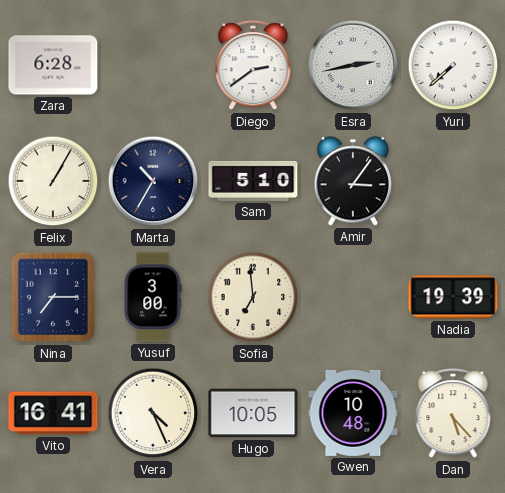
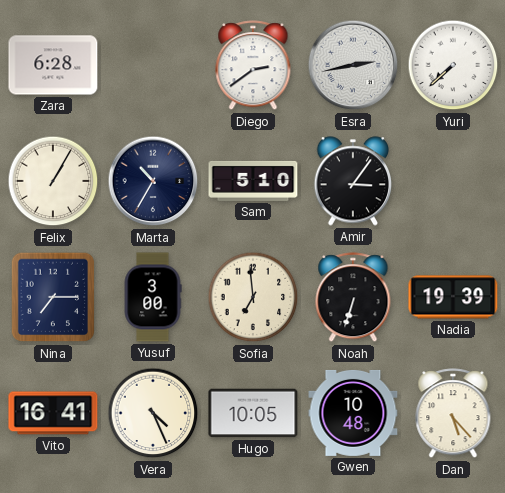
Noah: none -> 6:33
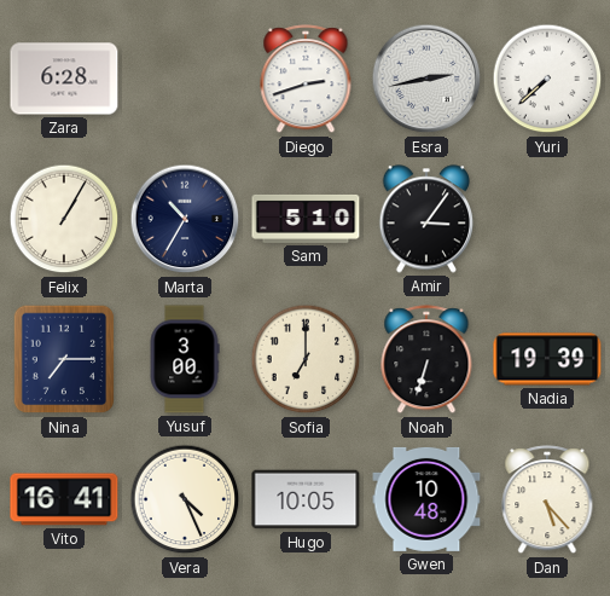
Diego: 2:39 -> 2:42
Sofia: 6:59 -> 7:00
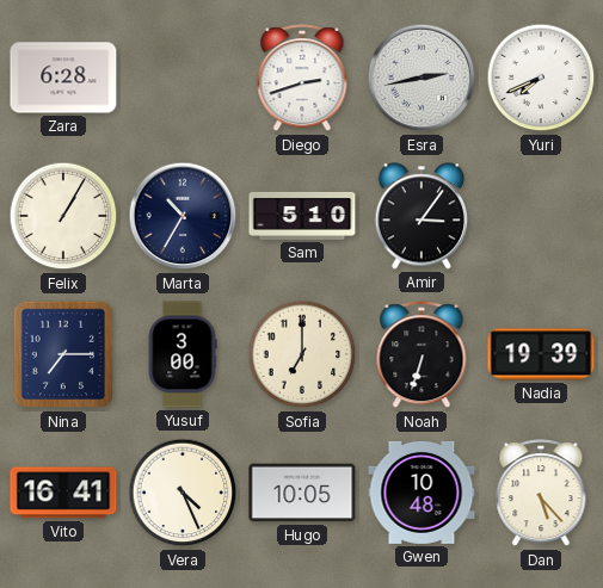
Yuri: 7:38 -> 7:41
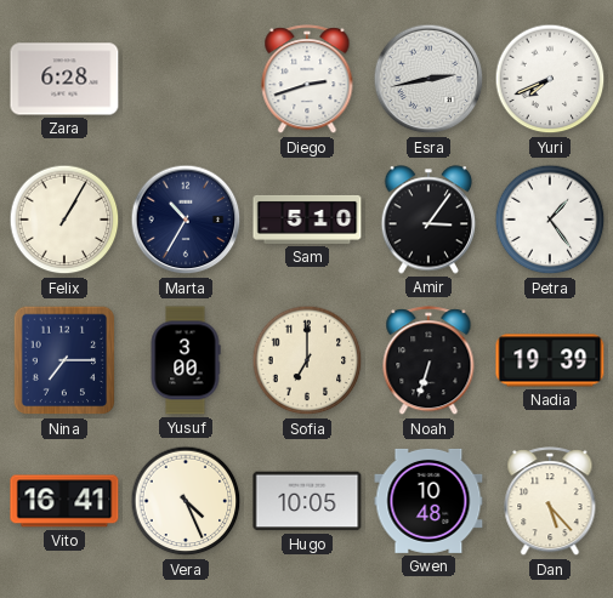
Petra: none -> 1:24
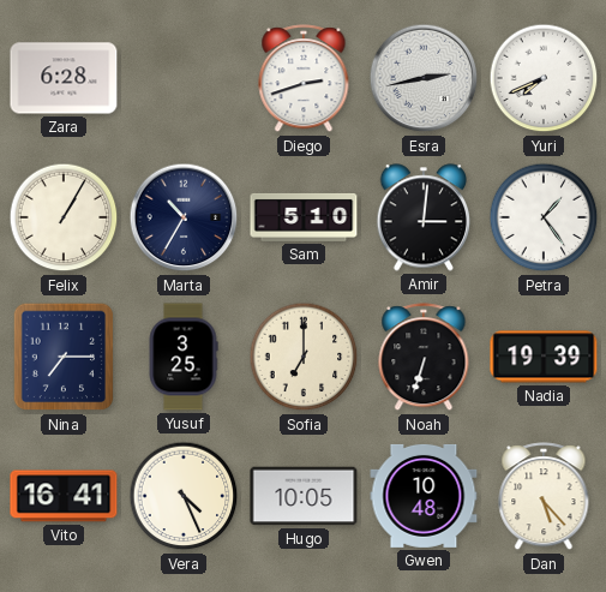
Amir: 3:06 -> 3:01
Yusuf: 3:00 -> 3:25
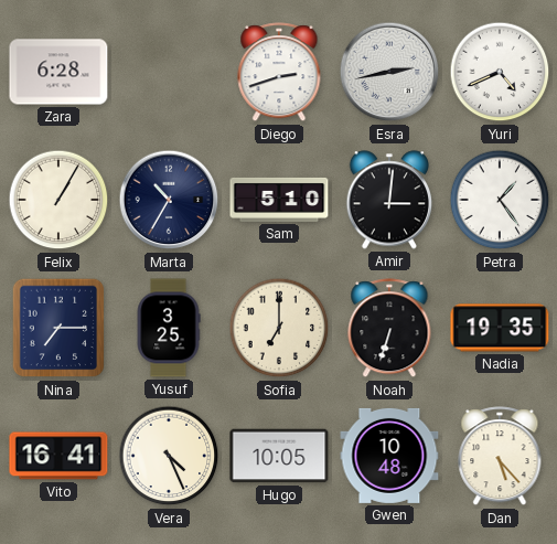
Yuri: 7:41 -> 4:41
Nadia: 19:39 -> 19:35
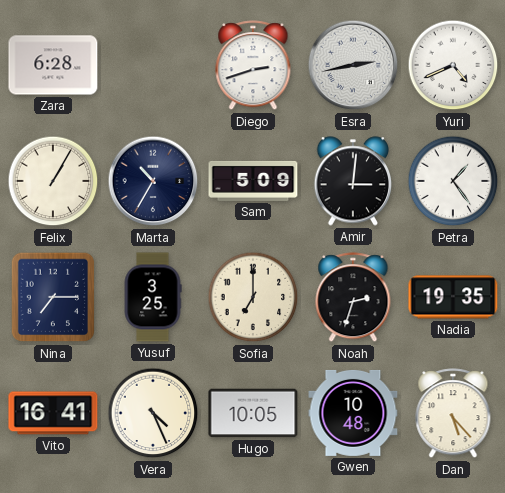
Sam: 5:10 -> 5:09
Noah: 6:33 -> 2:33
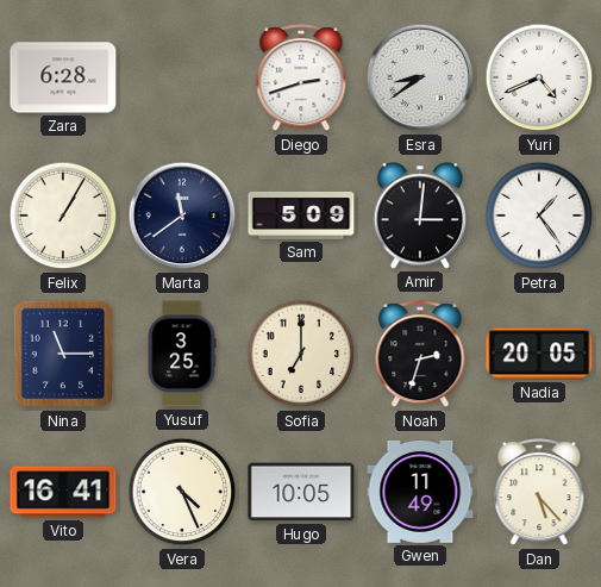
Esra: 2:43 -> 8:39
Marta: 10:35 -> 11:39
Nina: 7:15 -> 11:15
Nadia: 19:35 -> 20:05
Gwen: 10:48 -> 11:49
